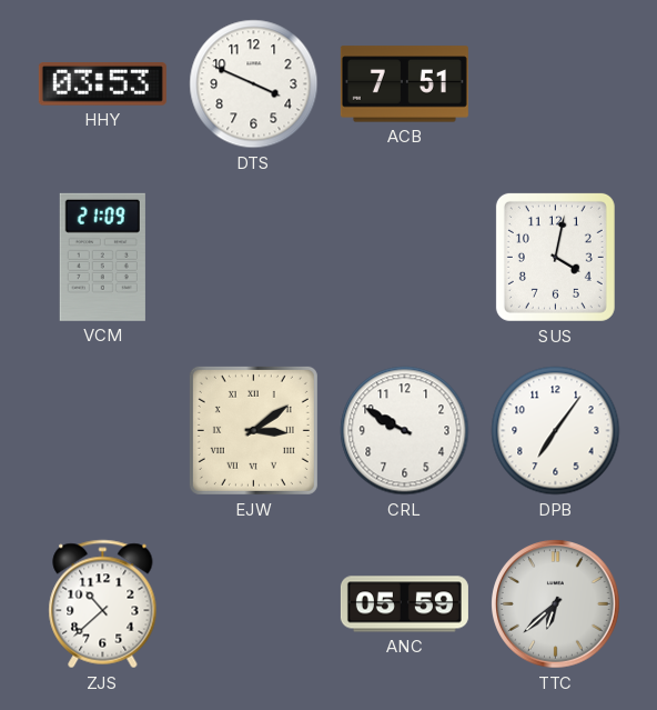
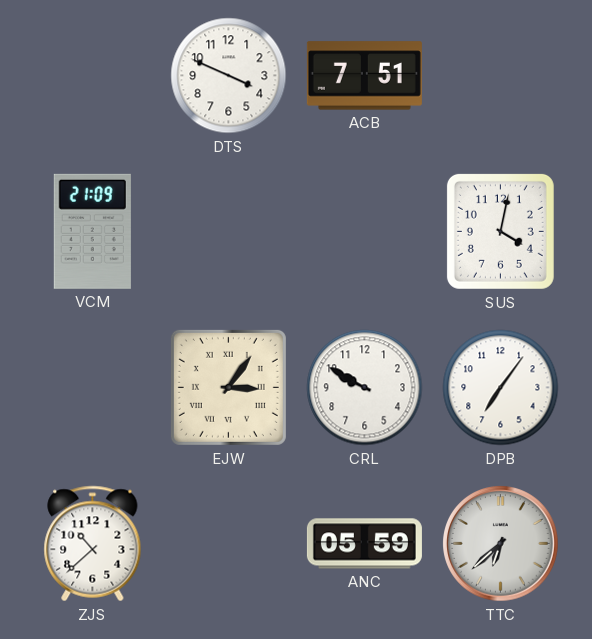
HHY: 03:53 -> none
EJW: 3:09 -> 3:06
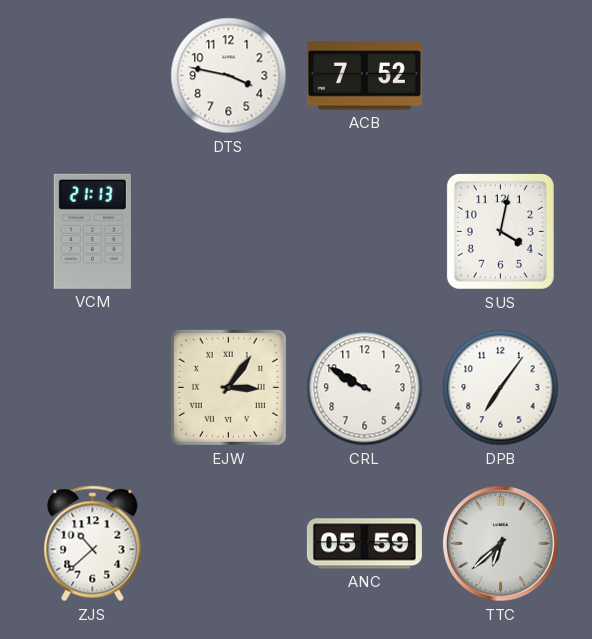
DTS: 3:49 -> 3:47
ACB: 7:51 -> 7:52
VCM: 21:09 -> 21:13
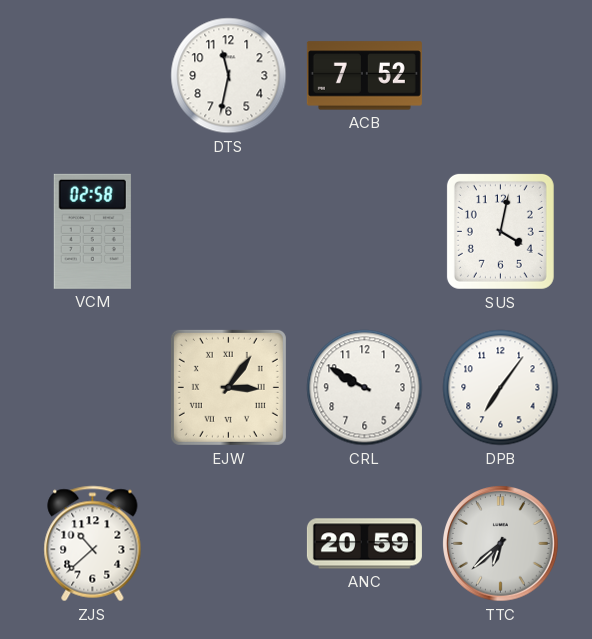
DTS: 3:47 -> 11:32
VCM: 21:13 -> 02:58
ANC: 05:59 -> 20:59
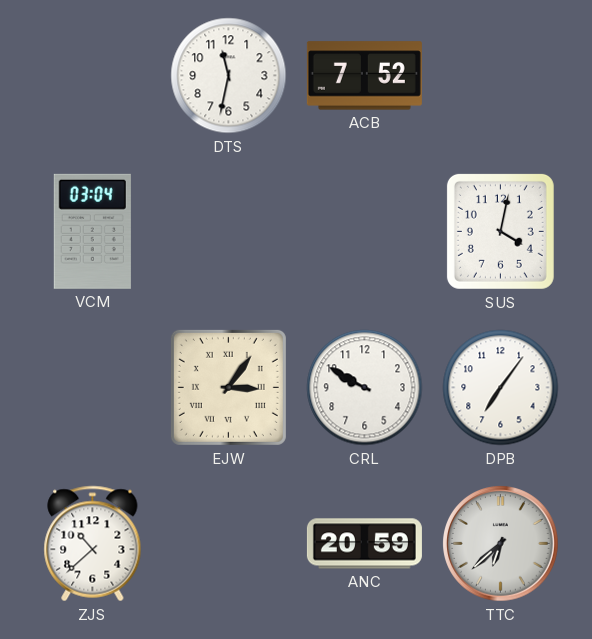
VCM: 02:58 -> 03:04
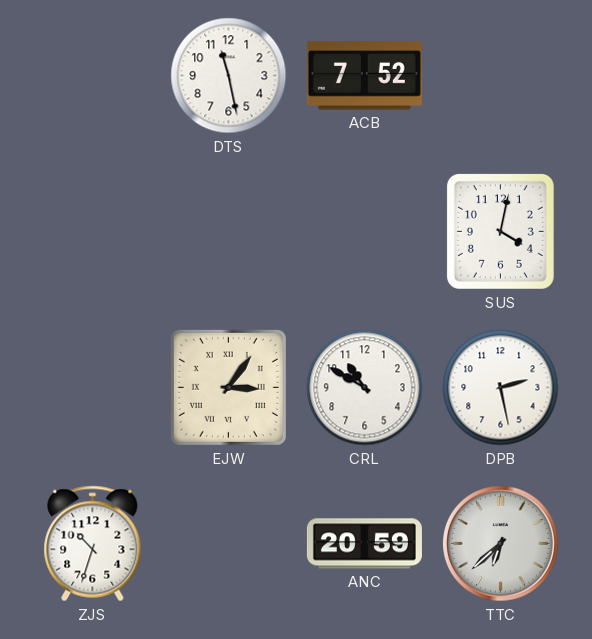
DTS: 11:32 -> 11:28
VCM: 03:04 -> none
CRL: 9:50 -> 10:50
DPB: 7:06 -> 2:28
ZJS: 10:38 -> 10:33
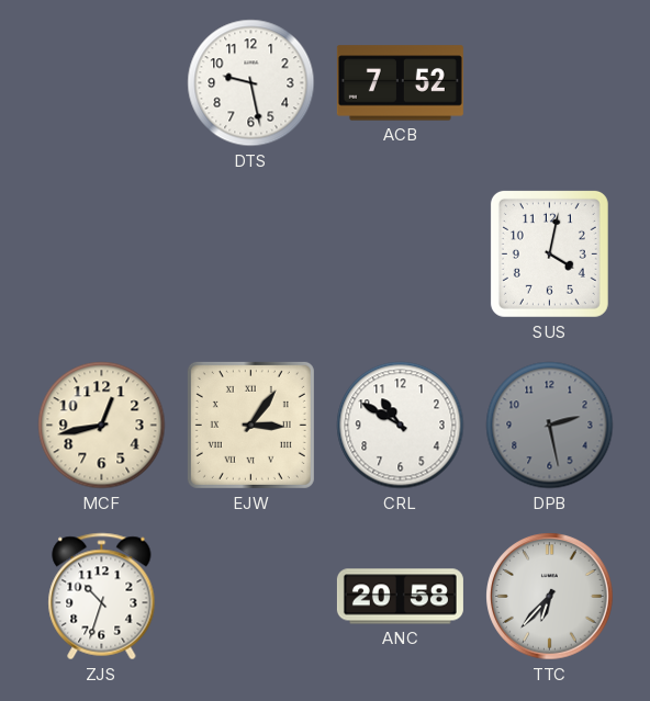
DTS: 11:28 -> 9:28
MCF: none -> 12:43
DPB dial: white -> grey
ANC: 20:59 -> 20:58
TTC: 6:38 -> 6:37
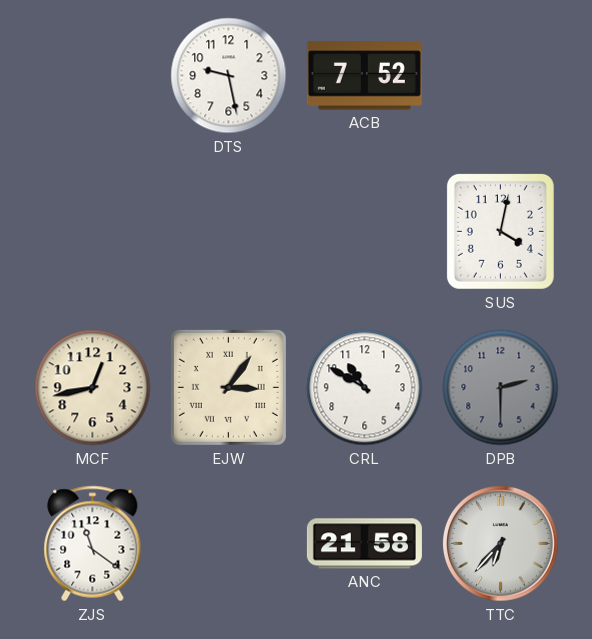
DPB: 2:28 -> 2:30
ZJS: 10:33 -> 11:21
ANC: 20:58 -> 21:58
